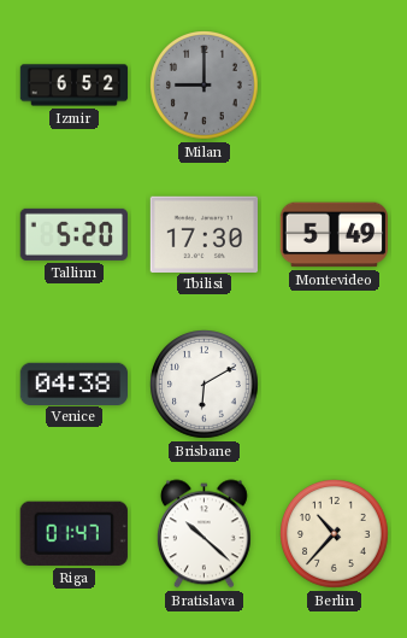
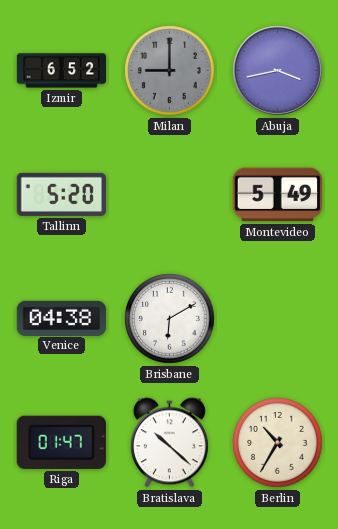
Abuja: none -> 3:43
Tbilisi: 17:30 -> none
Berlin: 10:37 -> 10:35
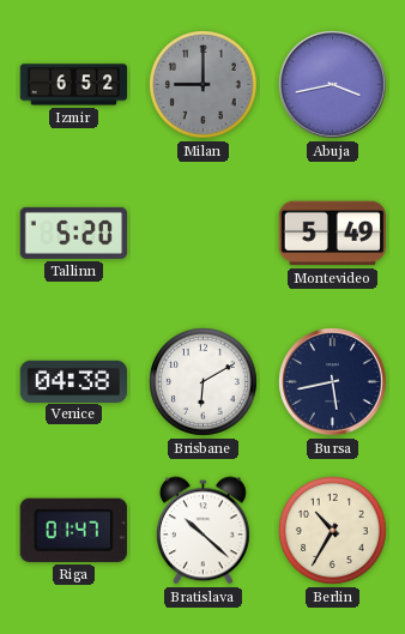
Bursa: none -> 5:43
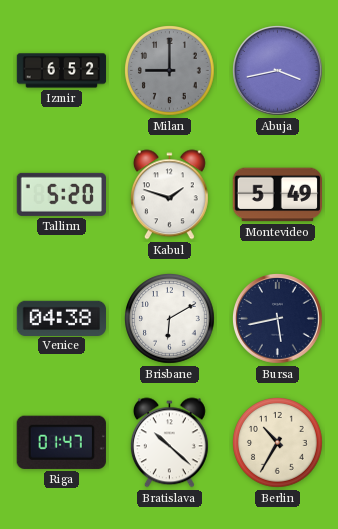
Kabul: none -> 1:48
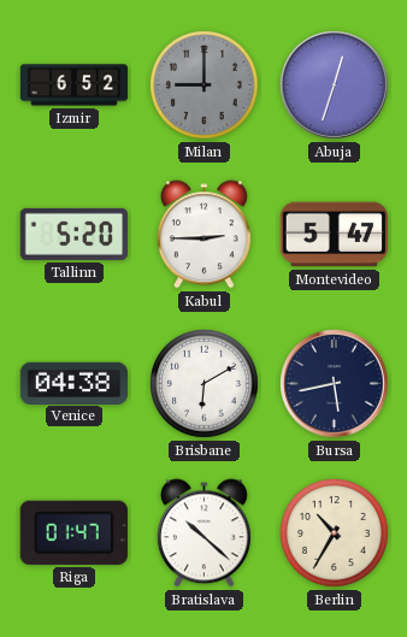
Abuja: 3:43 -> 12:33
Kabul: 1:48 -> 2:45
Montevideo: 5:49 -> 5:47
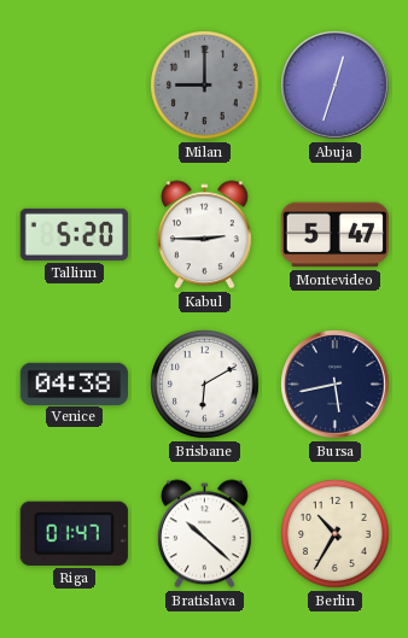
Izmir: 6:52 -> none
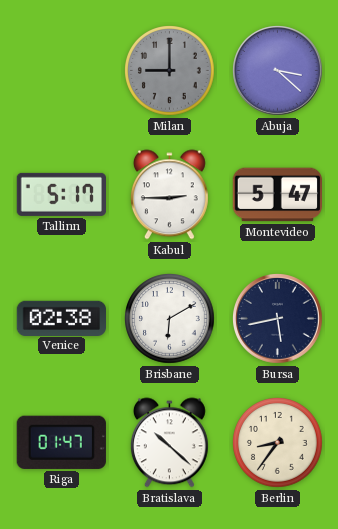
Abuja: 12:33 -> 3:22
Tallinn: 5:20 -> 5:17
Venice: 04:38 -> 02:38
Berlin: 10:35 -> 8:36
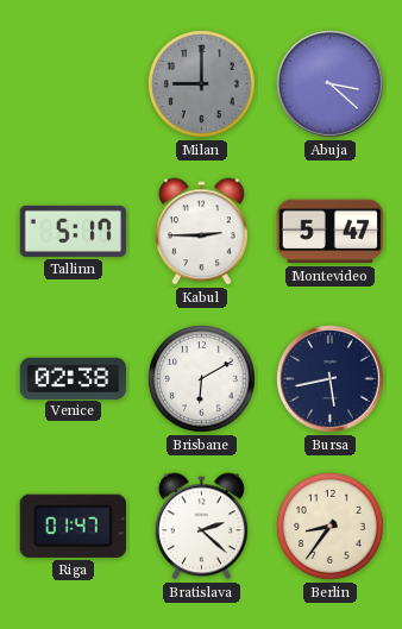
Bratislava: 10:22 -> 2:22
